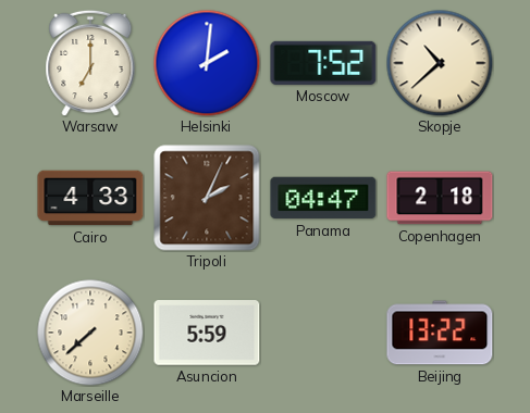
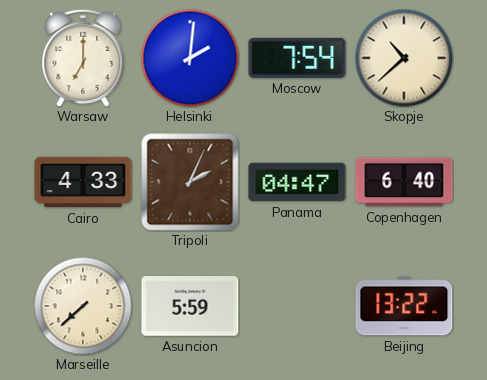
Moscow: 7:52 -> 7:54
Copenhagen: 2:18 -> 6:40
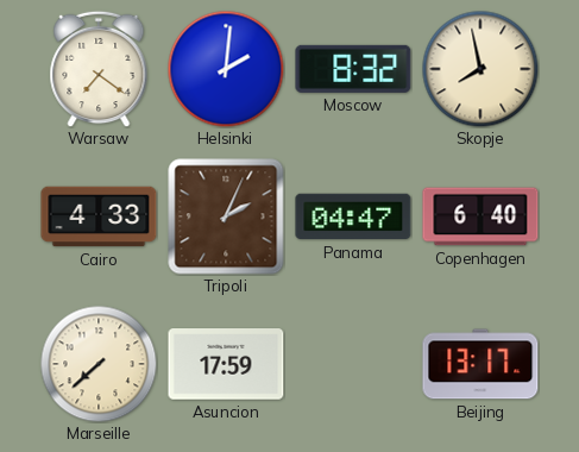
Warsaw: 7:00 -> 7:21
Moscow: 7:54 -> 8:32
Skopje: 10:38 -> 7:58
Asuncion: 5:59 -> 17:59
Beijing: 13:22 -> 13:17
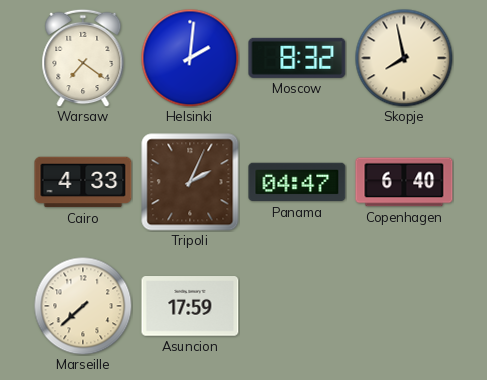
Beijing: 13:17 -> none
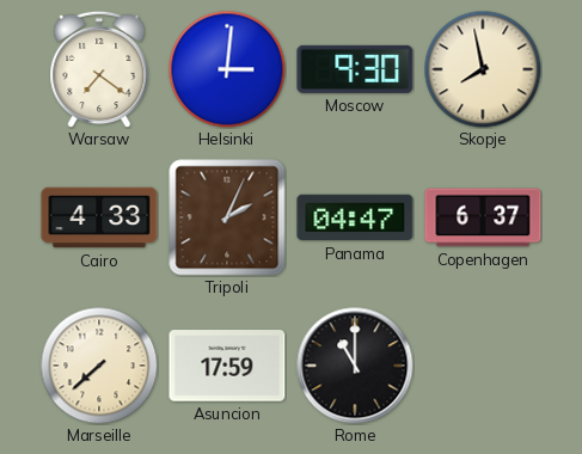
Helsinki: 2:01 -> 3:01
Moscow: 8:32 -> 9:30
Copenhagen: 6:40 -> 6:37
Rome: none -> 11:00
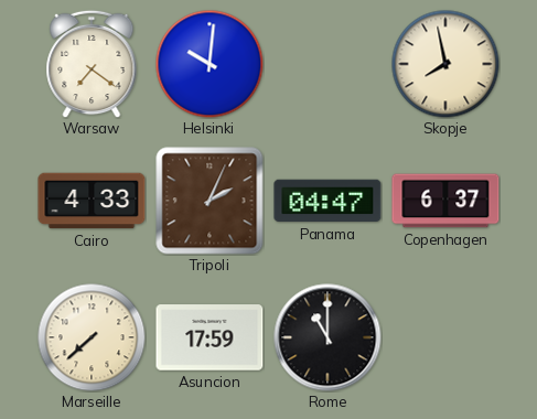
Helsinki: 3:01 -> 10:01
Moscow: 9:30 -> none
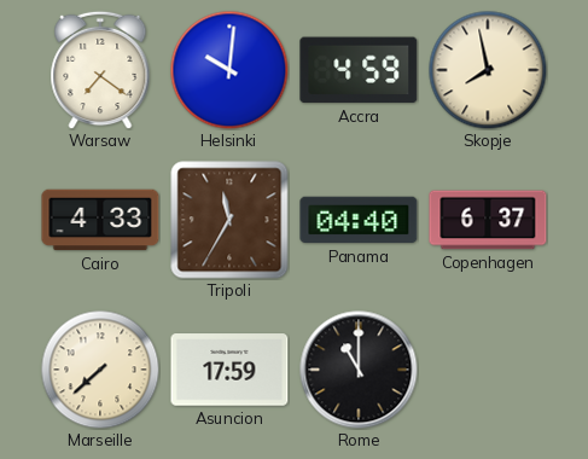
Accra: none -> 4:59
Tripoli: 2:04 -> 11:35
Panama: 04:47 -> 04:40
